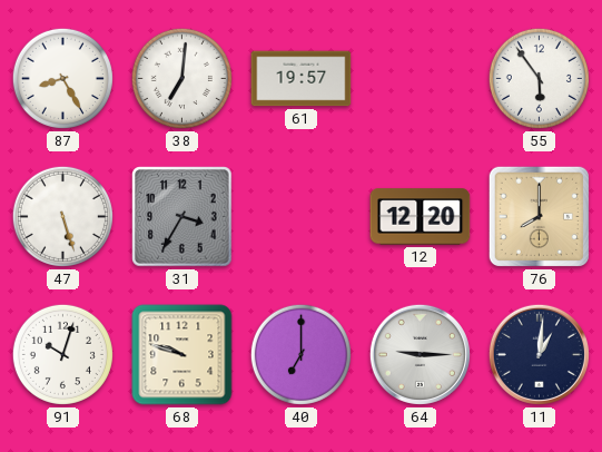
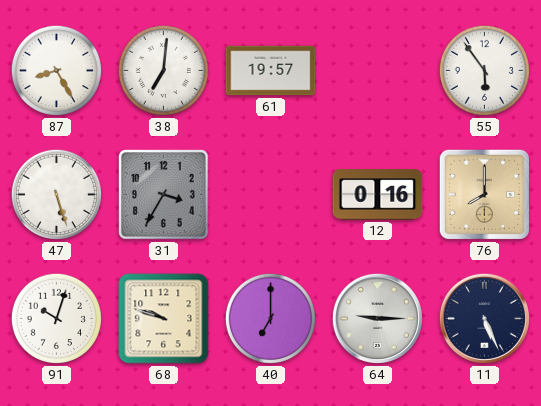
12: 12:20 -> 0:16
11: 1:01 -> 5:26
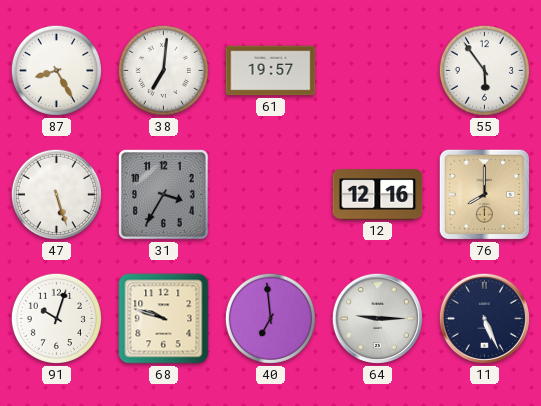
12: 0:16 -> 12:16
40: 7:00 -> 6:59
